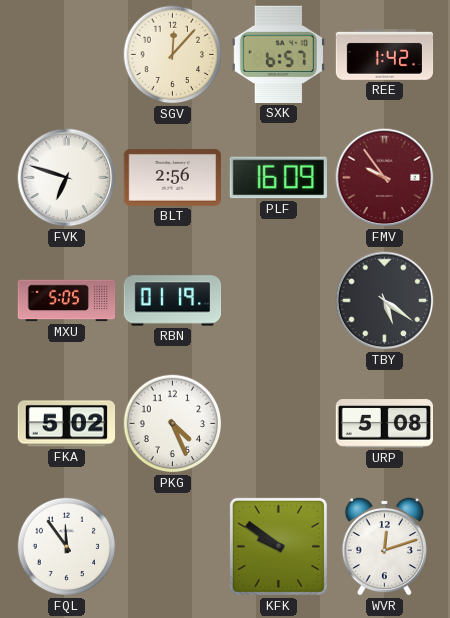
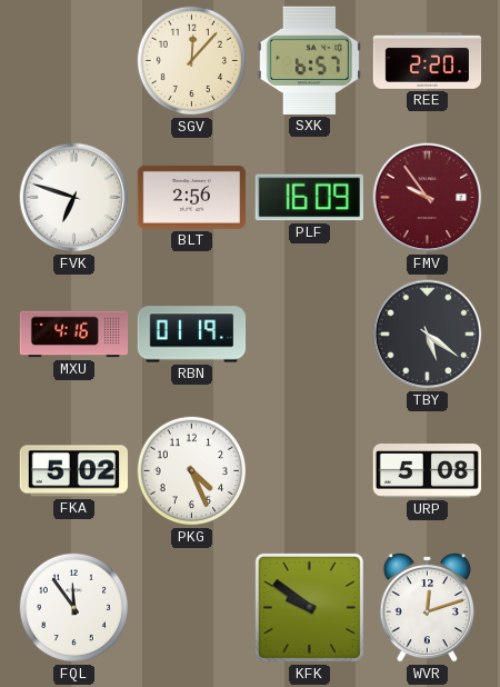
REE: 1:42 -> 2:20
MXU: 5:05 -> 4:16
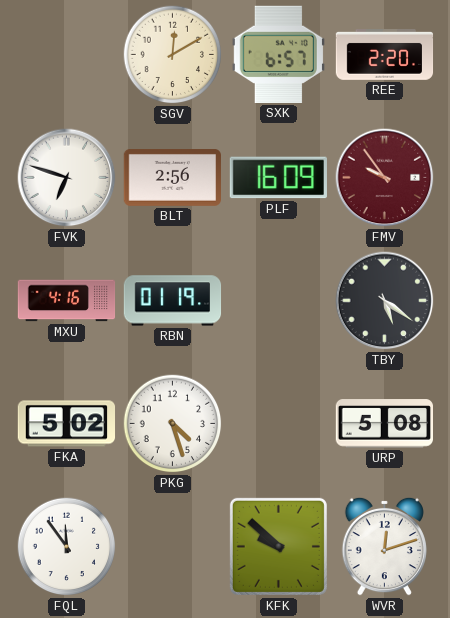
SGV: 12:07 -> 12:10
PKG: 4:26 -> 4:27
KFK: 9:51 -> 9:52
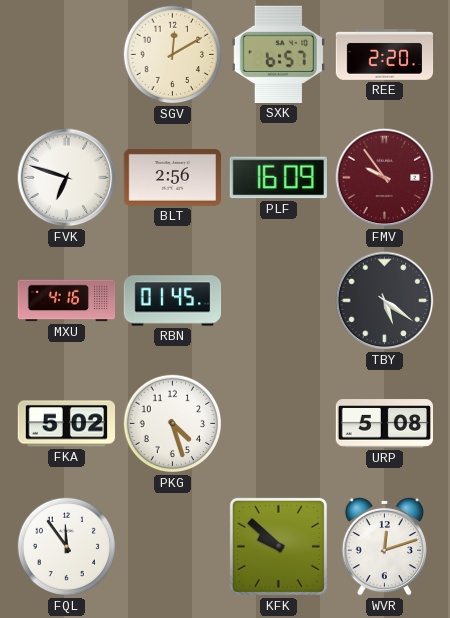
RBN: 01:19 -> 01:45
